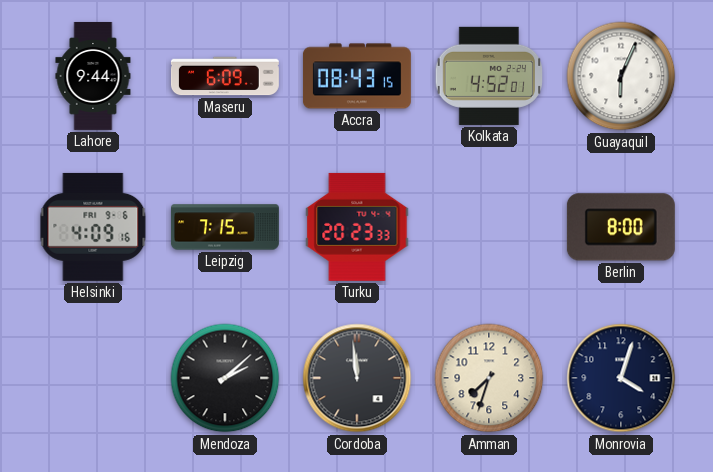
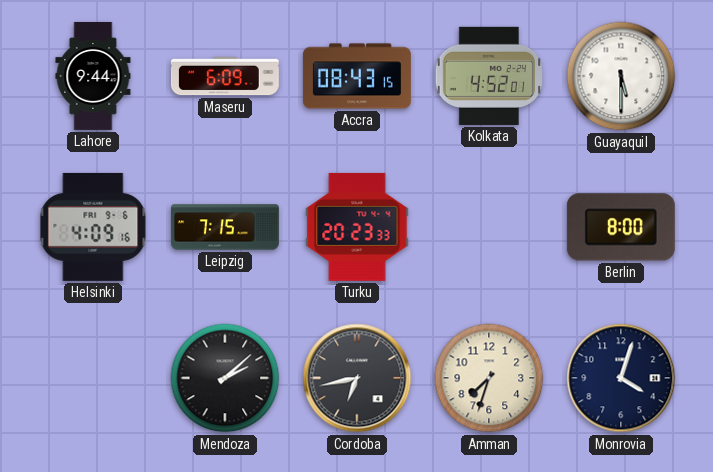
Guayaquil: 6:04 -> 5:30
Cordoba: 11:59 -> 6:43
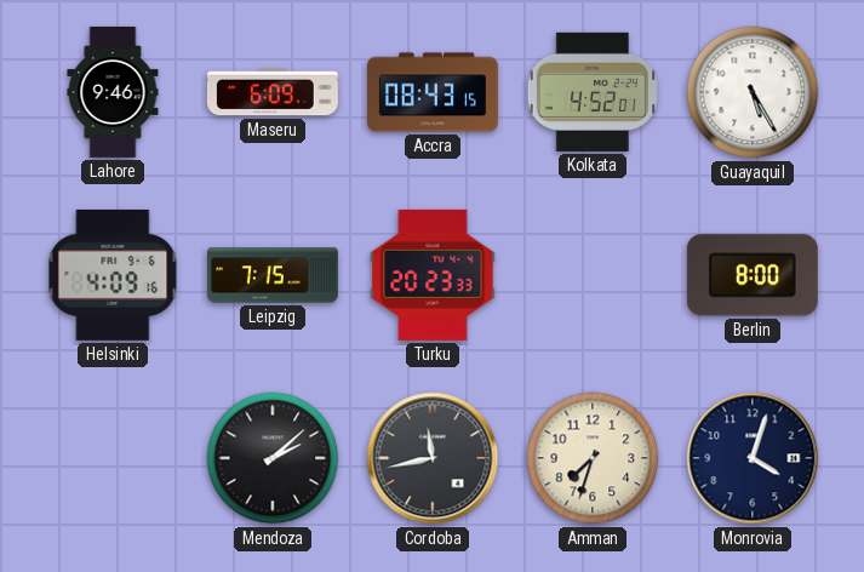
Lahore: 9:44 -> 9:46
Guayaquil: 5:30 -> 5:25
Cordoba: 6:43 -> 11:43
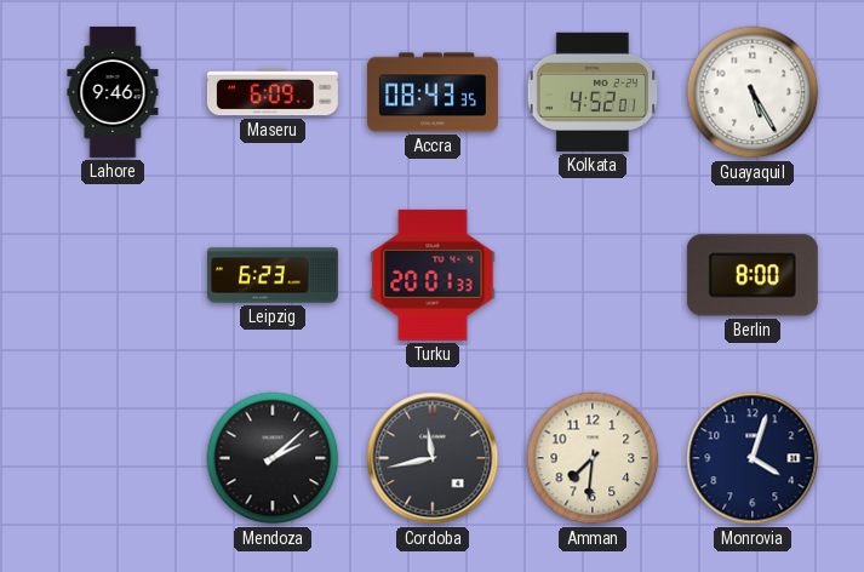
Accra: 08:43:15 -> 08:43:35
Helsinki: 4:09 -> none
Leipzig: 7:15 -> 6:23
Turku: 20:23 -> 20:01
Amman: 7:33 -> 7:31
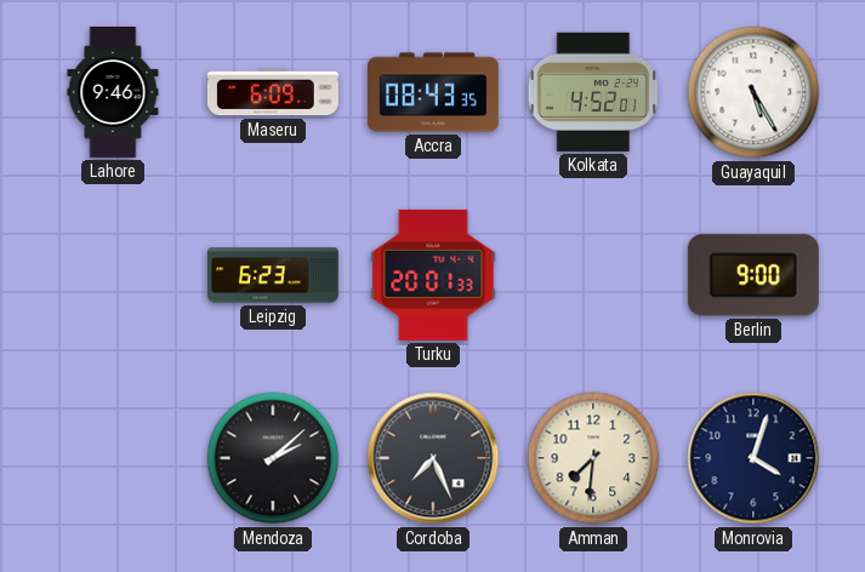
Berlin: 8:00 -> 9:00
Cordoba: 11:43 -> 7:26
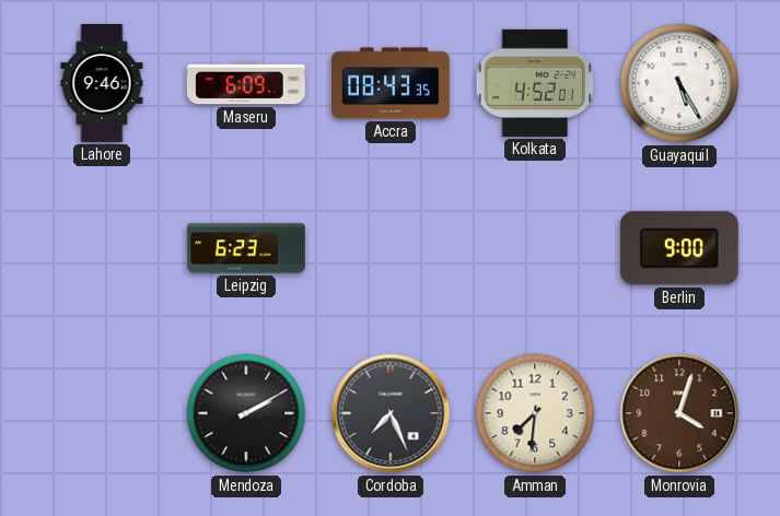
Turku: 20:01 -> none
Mendoza: 2:08 -> 2:10
Monrovia dial: navy -> brown
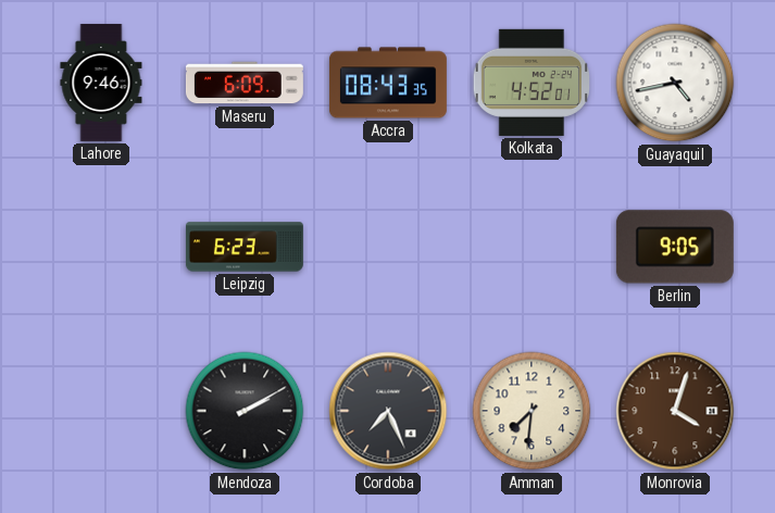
Guayaquil: 5:25 -> 4:43
Berlin: 9:00 -> 9:05
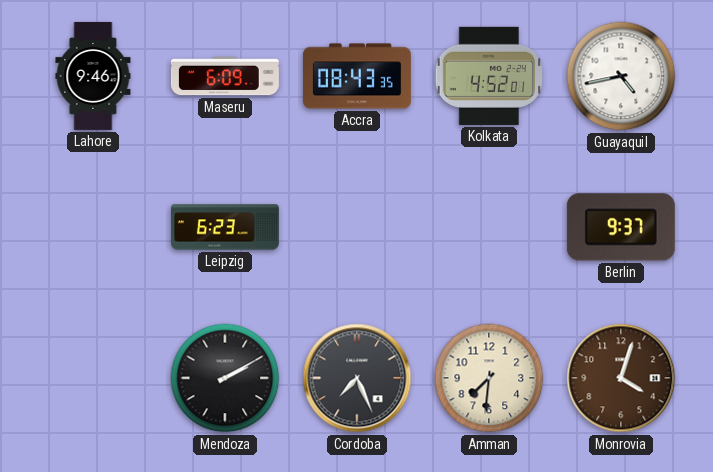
Berlin: 9:05 -> 9:37
